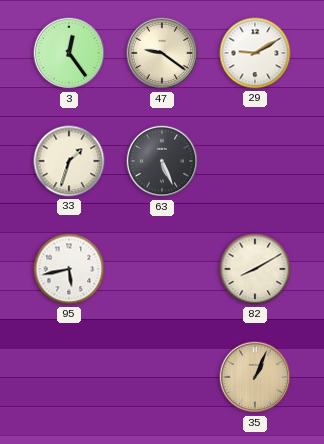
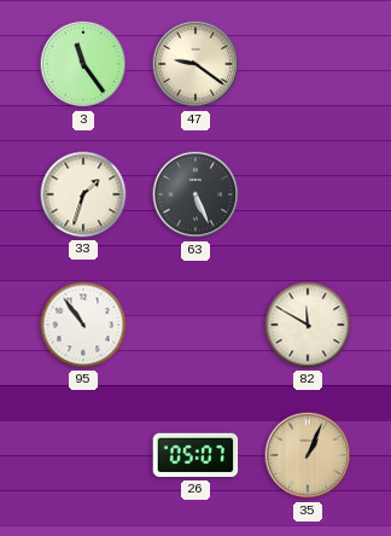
3: 12:24 -> 11:24
29: 9:10 -> none
95: 5:43 -> 10:54
82: 8:10 -> 11:50
26: none -> 05:07
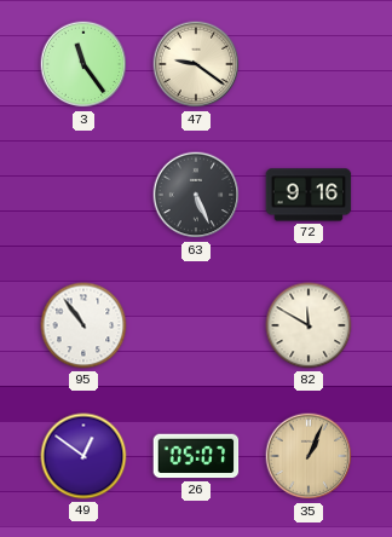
33: 1:33 -> none
72: none -> 9:16
49: none -> 12:51
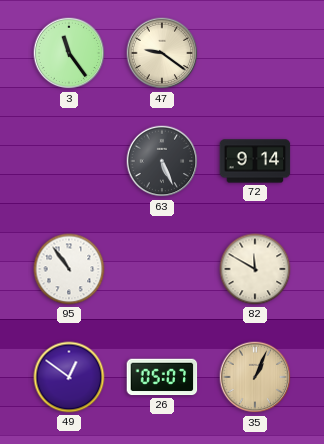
72: 9:16 -> 9:14
